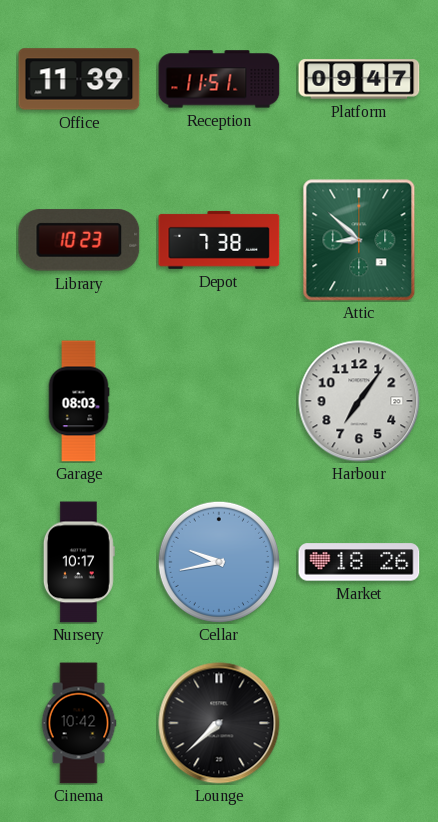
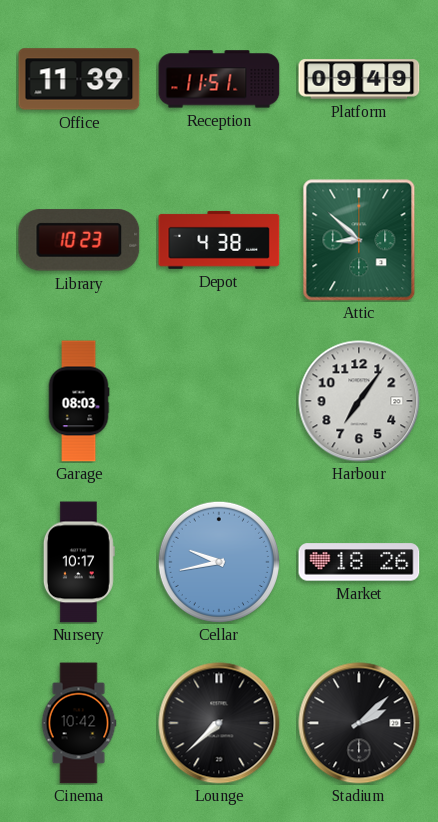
Platform: 09:47 -> 09:49
Depot: 7:38 -> 4:38
Stadium: none -> 2:08
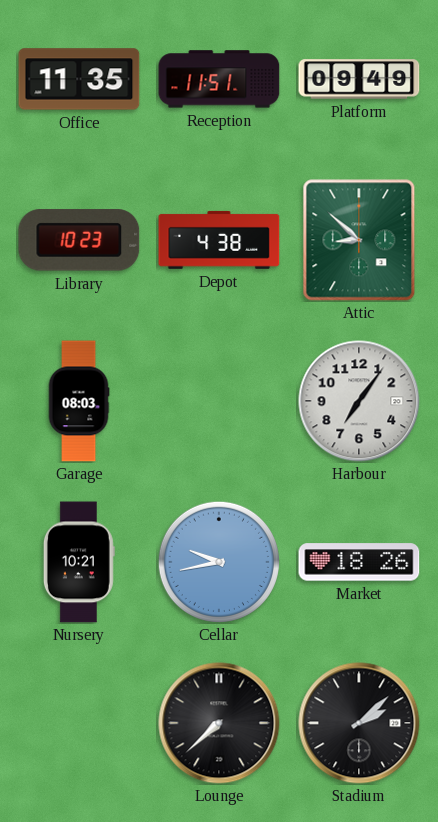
Office: 11:39 -> 11:35
Nursery: 10:17 -> 10:21
Cinema: 10:42 -> none
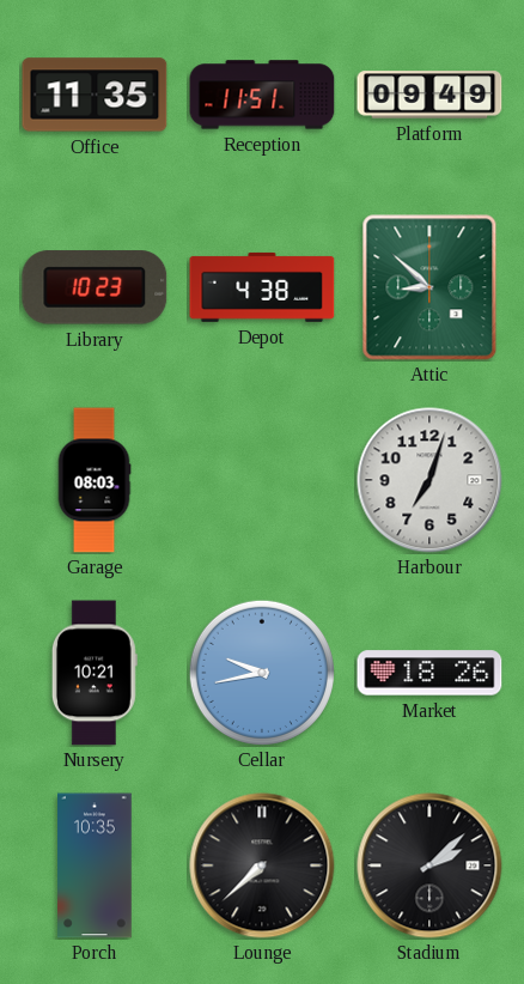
Harbour: 7:06 -> 7:03
Porch: none -> 10:35
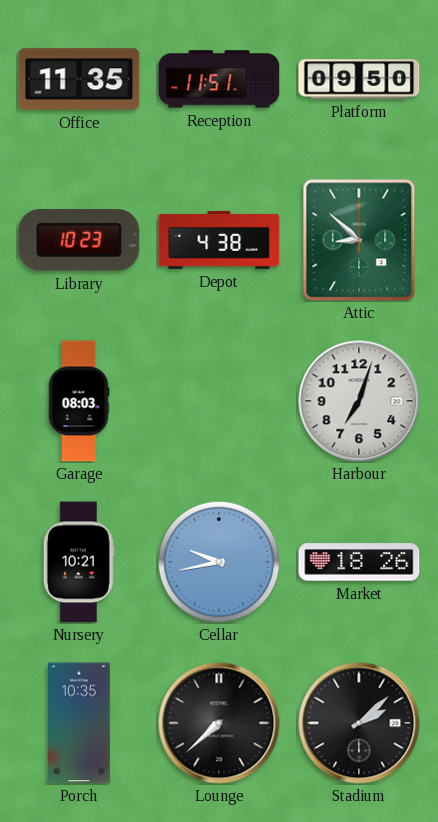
Platform: 09:49 -> 09:50
